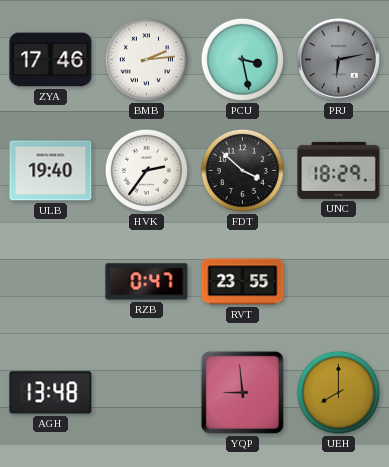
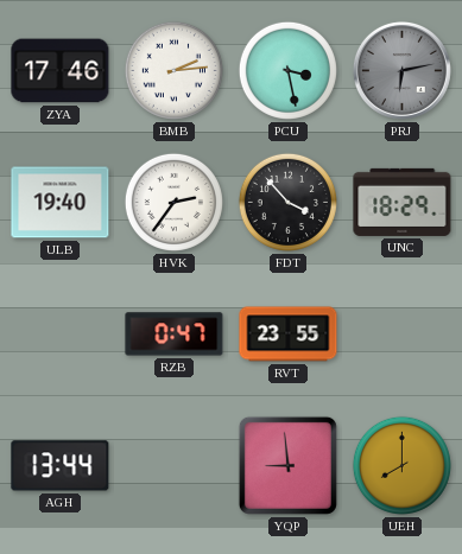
FDT: 3:52 -> 3:53
AGH: 13:48 -> 13:44
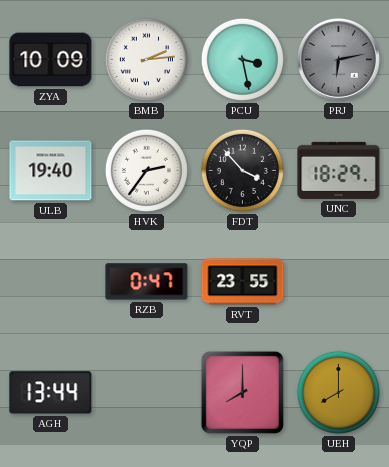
ZYA: 17:46 -> 10:09
YQP: 8:59 -> 8:00
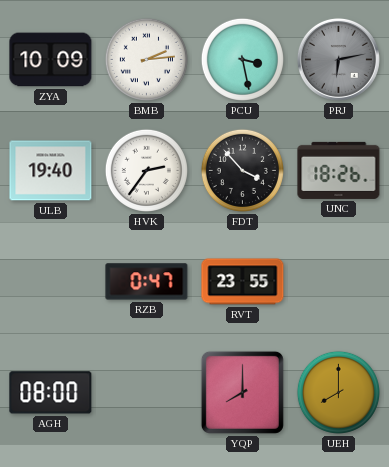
UNC: 18:29 -> 18:26
AGH: 13:44 -> 08:00
